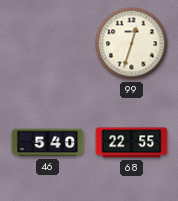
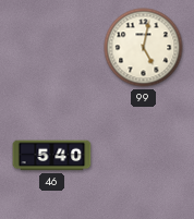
99: 12:33 -> 5:02
68: 22:55 -> none
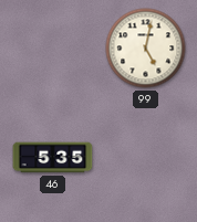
46: 5:40 -> 5:35
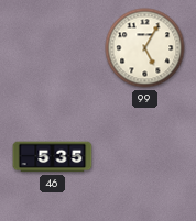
99: 5:02 -> 5:05
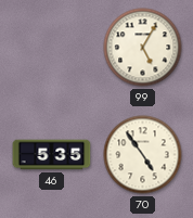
70: none -> 4:54
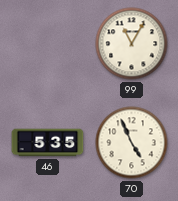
99: 5:05 -> 11:05
70: 4:54 -> 4:56
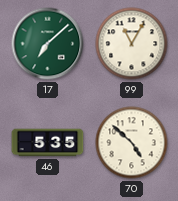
17: none -> 7:08
70: 4:56 -> 4:52
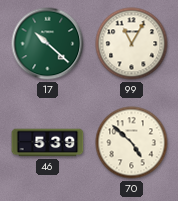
17: 7:08 -> 10:22
46: 5:35 -> 5:39
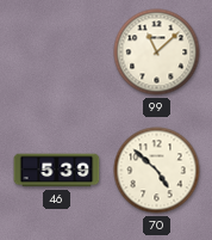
17: 10:22 -> none
99: 11:05 -> 11:08
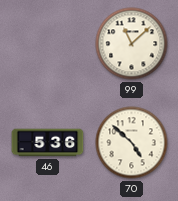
46: 5:39 -> 5:36
